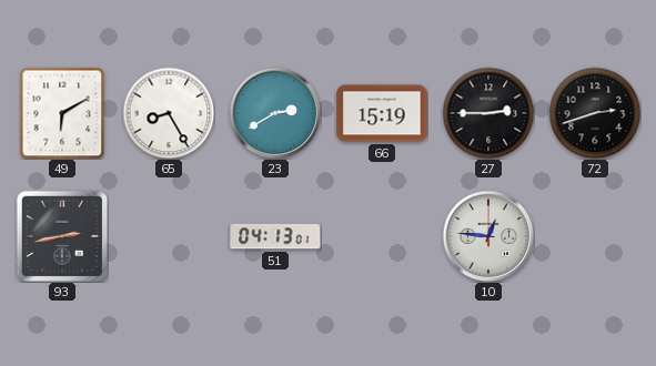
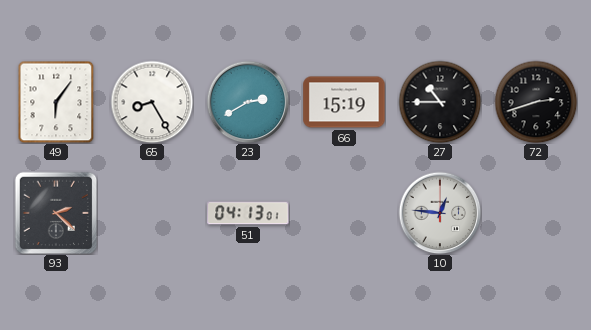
49: 6:10 -> 6:06
27: 2:45 -> 10:45
93: 2:43 -> 2:22
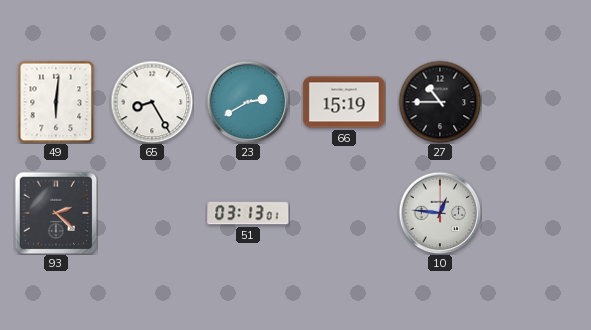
49: 6:06 -> 6:01
72: 2:42 -> none
51: 04:13 -> 03:13
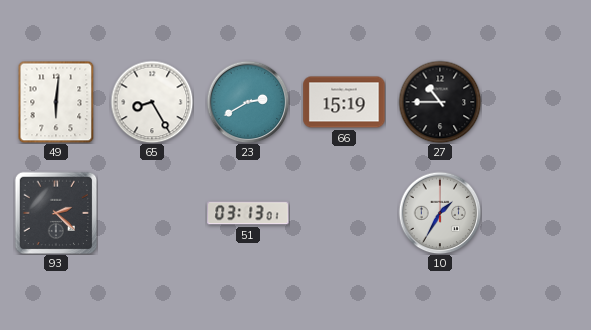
10: 12:46 -> 1:35
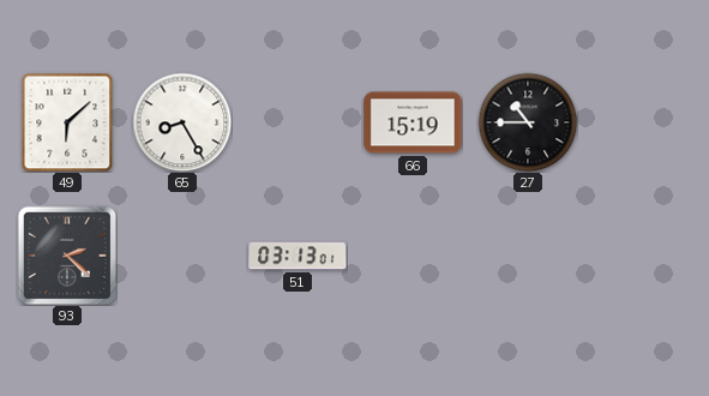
49: 6:01 -> 6:08
23: 2:40 -> none
10: 1:35 -> none
